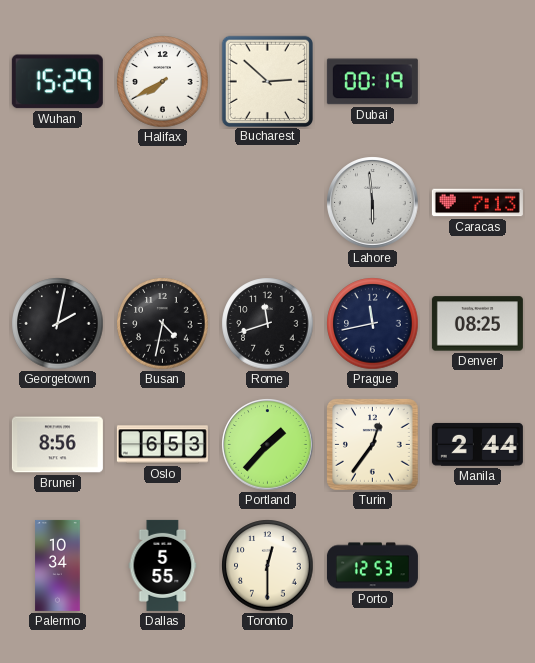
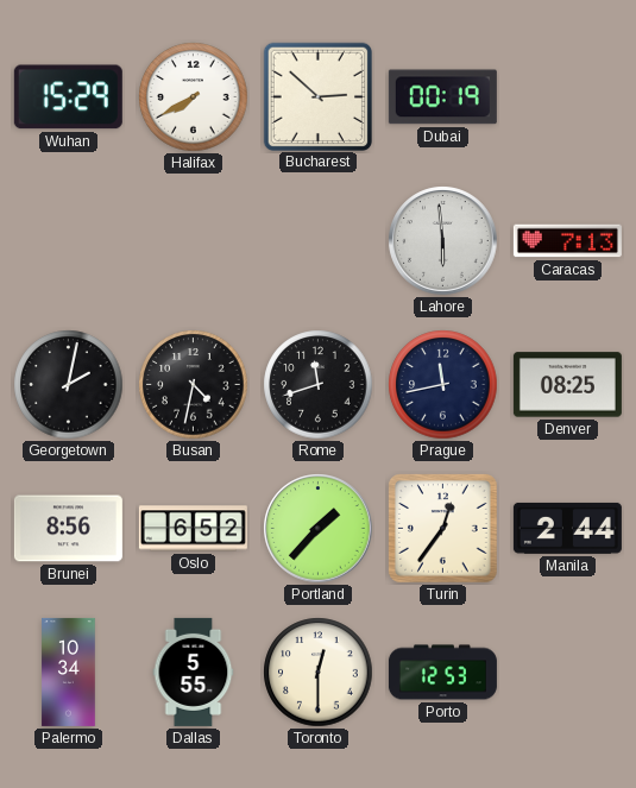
Oslo: 6:53 -> 6:52
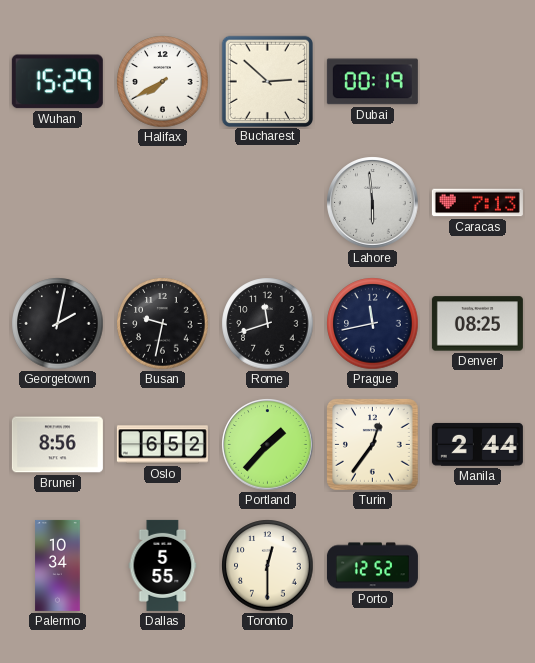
Busan: 4:32 -> 9:32
Porto: 12:53 -> 12:52
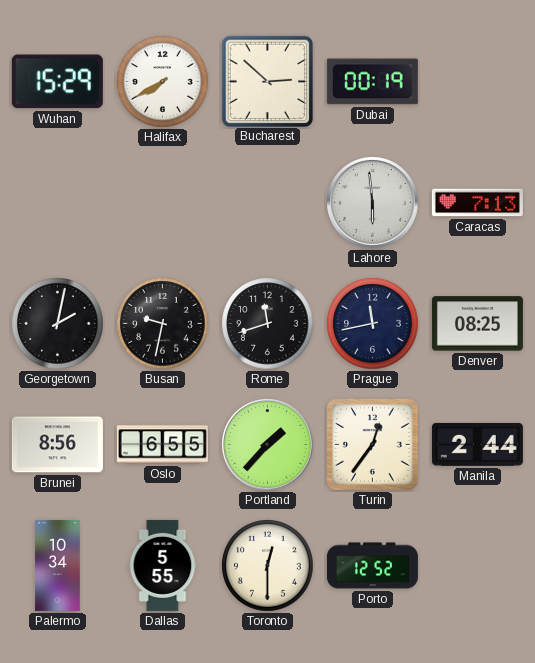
Oslo: 6:52 -> 6:55
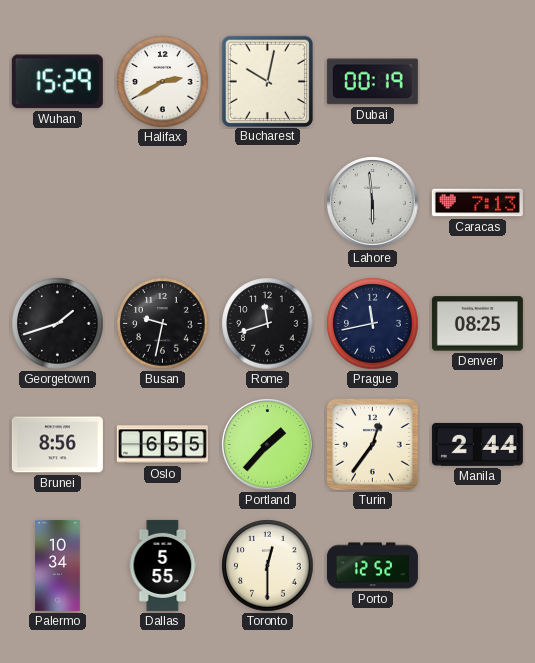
Halifax: 7:40 -> 2:40
Bucharest: 2:52 -> 10:02
Georgetown: 2:02 -> 1:42
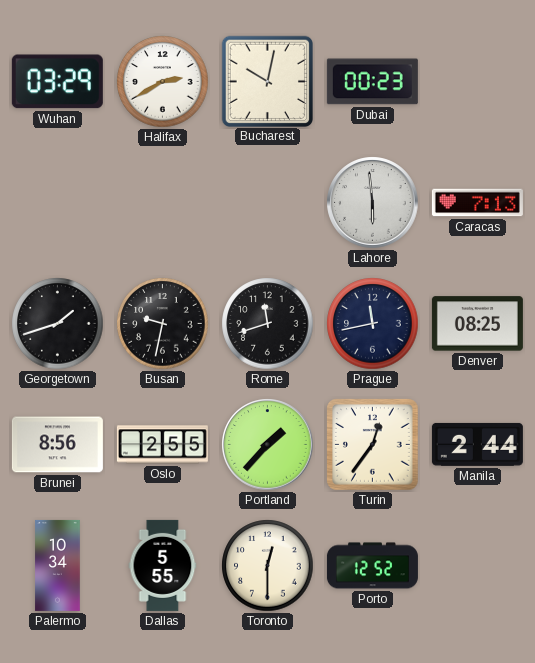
Wuhan: 15:29 -> 03:29
Dubai: 00:19 -> 00:23
Oslo: 6:55 -> 2:55
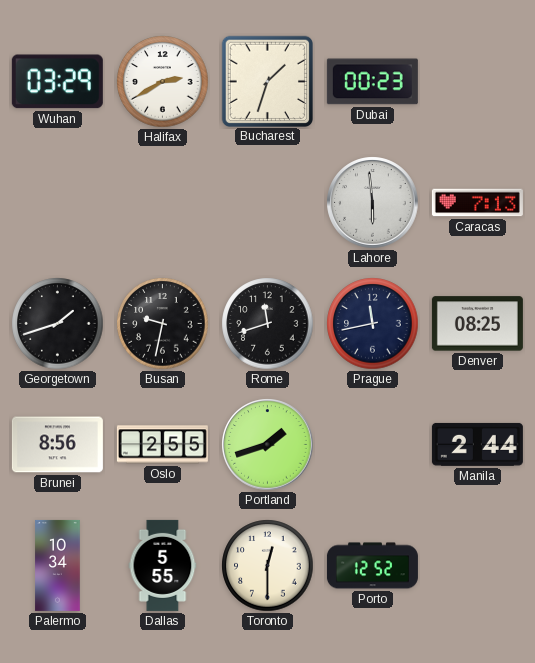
Bucharest: 10:02 -> 1:33
Portland: 1:37 -> 1:42
Turin: 12:36 -> none
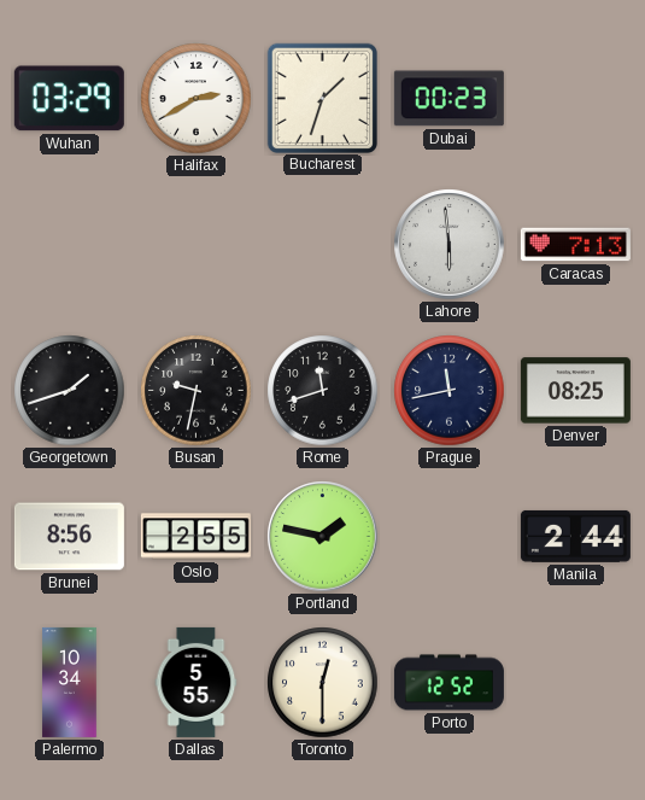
Portland: 1:42 -> 1:47
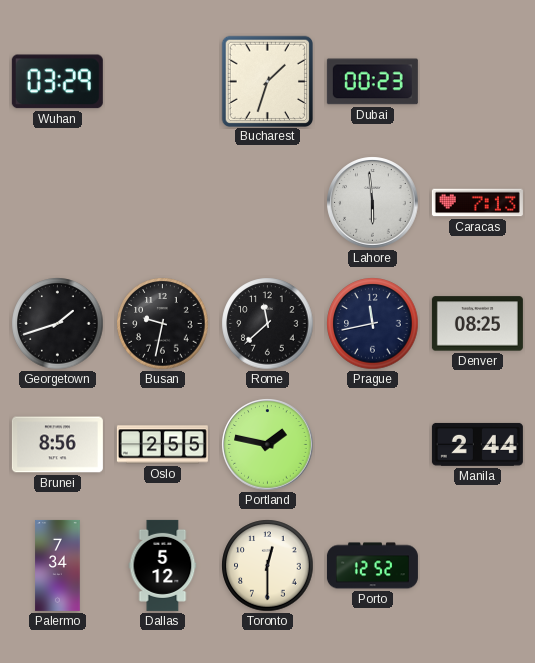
Halifax: 2:40 -> none
Rome: 11:42 -> 11:38
Palermo: 10:34 -> 7:34
Dallas: 5:55 -> 5:12
